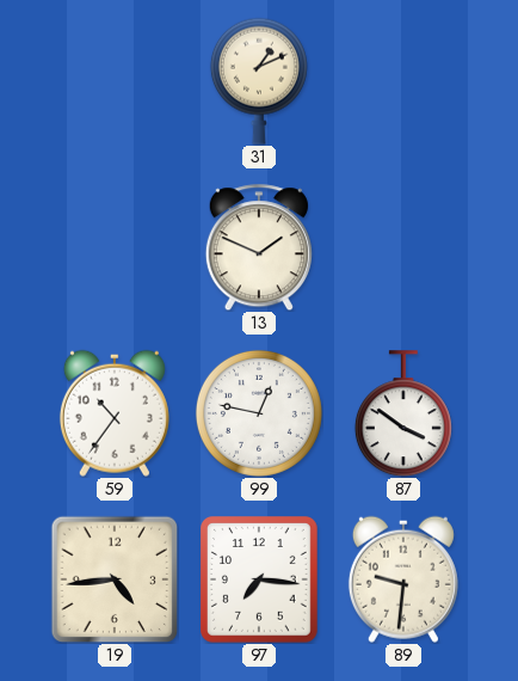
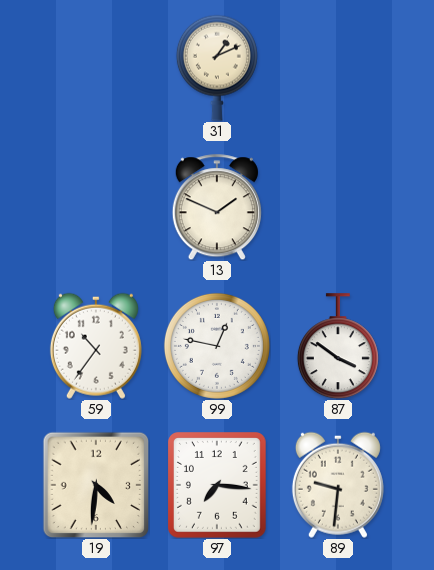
19: 4:44 -> 4:31
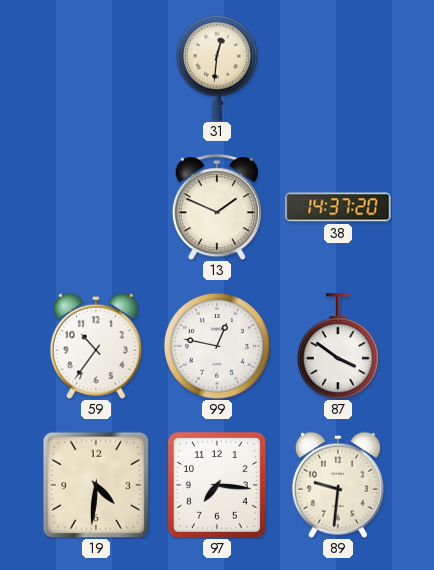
31: 1:11 -> 12:31
38: none -> 14:37
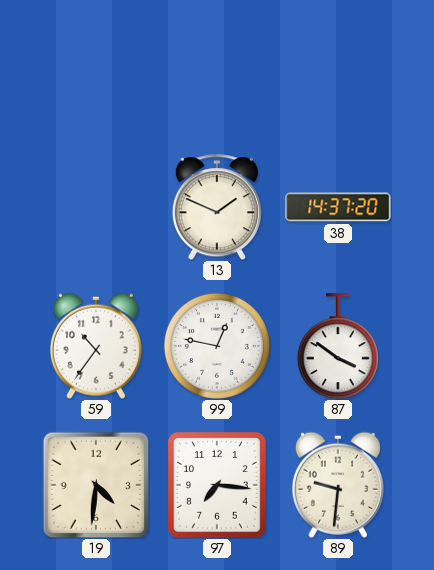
31: 12:31 -> none
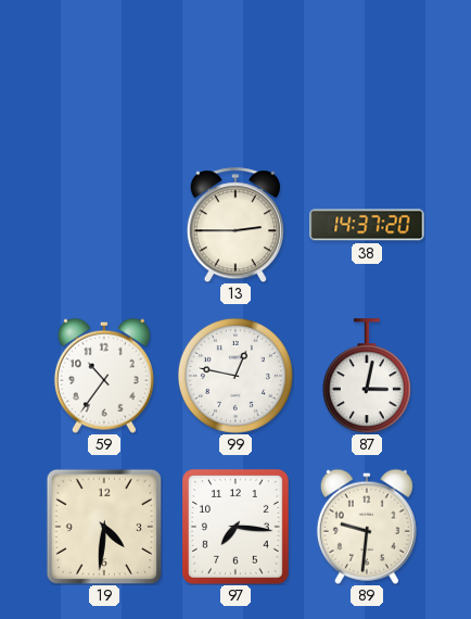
13: 1:49 -> 2:45
87: 3:51 -> 3:02
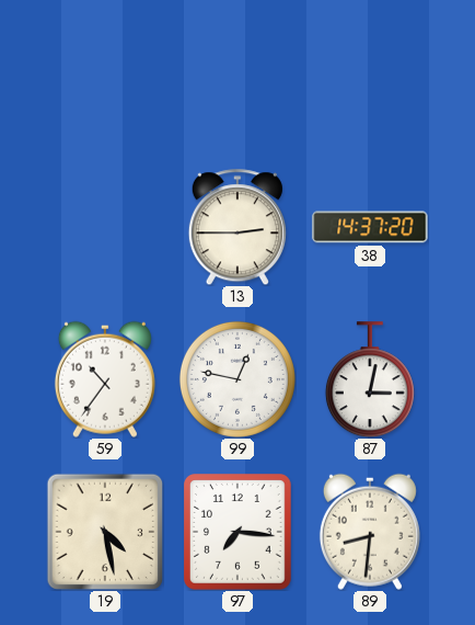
19: 4:31 -> 4:28
89: 9:31 -> 8:31
